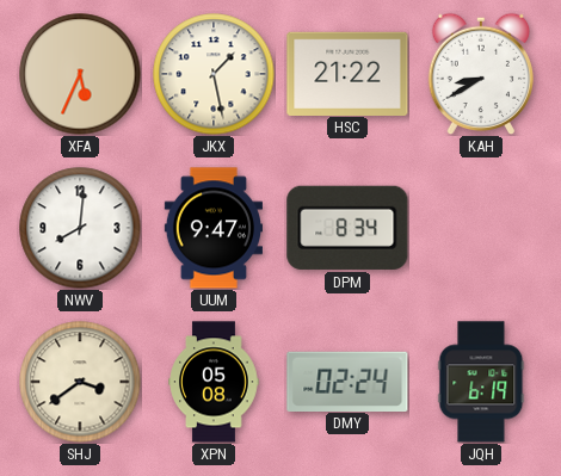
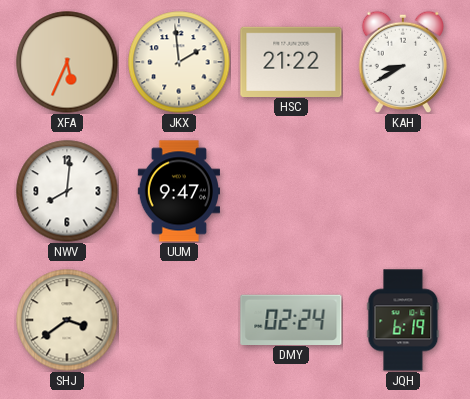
JKX: 1:28 -> 1:59
DPM: 8:34 -> none
XPN: 05:08 -> none
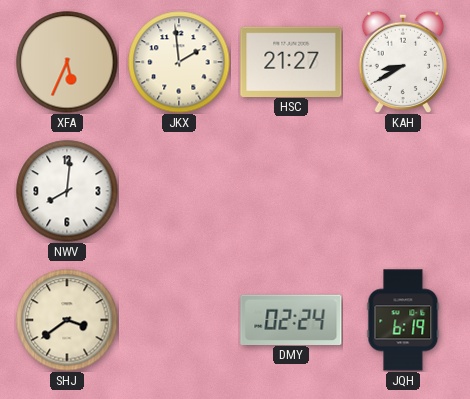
HSC: 21:22 -> 21:27
UUM: 9:47 -> none
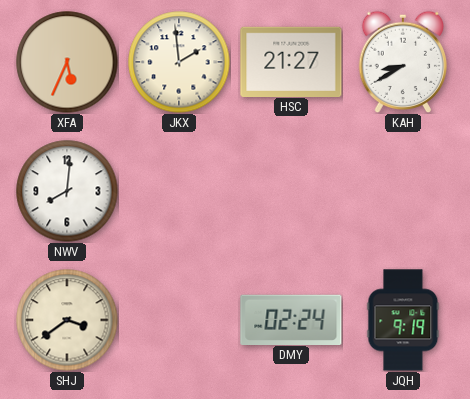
JQH: 6:19 -> 9:19
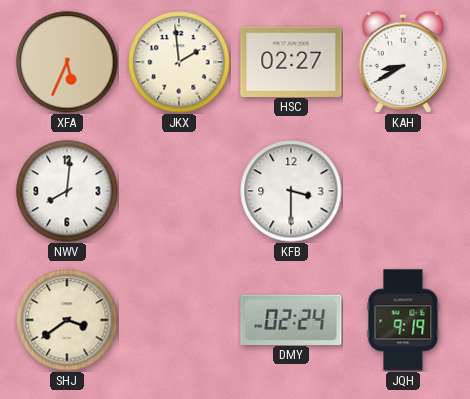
HSC: 21:27 -> 02:27
KFB: none -> 3:30
